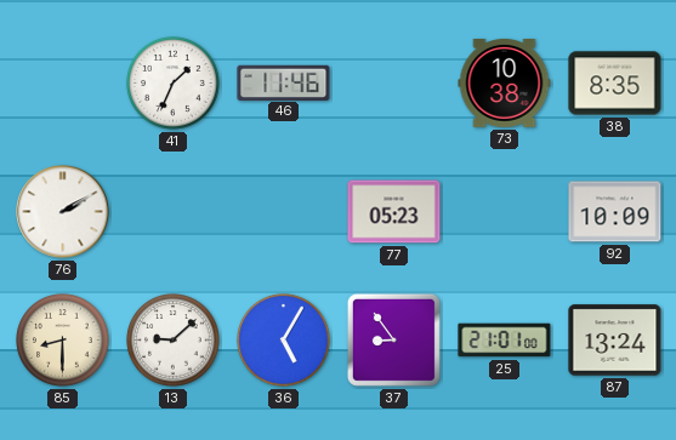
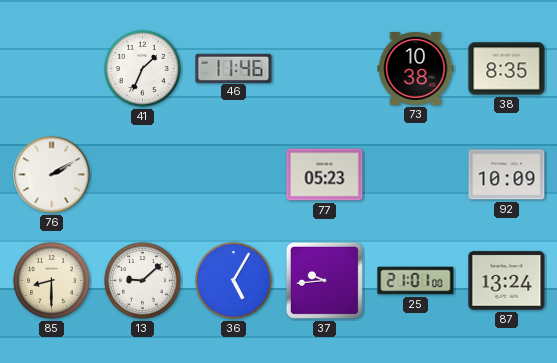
37: 8:54 -> 9:44
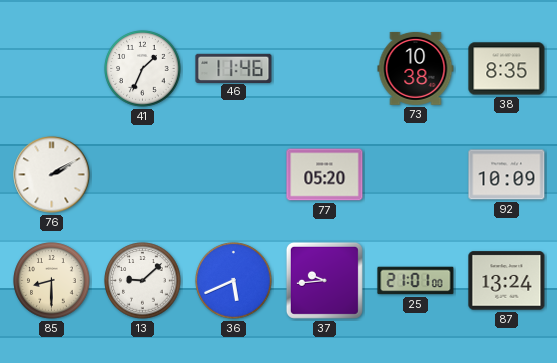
77: 05:23 -> 05:20
36: 5:05 -> 5:41
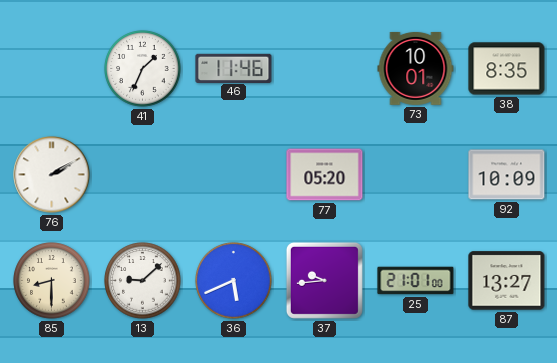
73: 10:38 -> 10:01
87: 13:24 -> 13:27
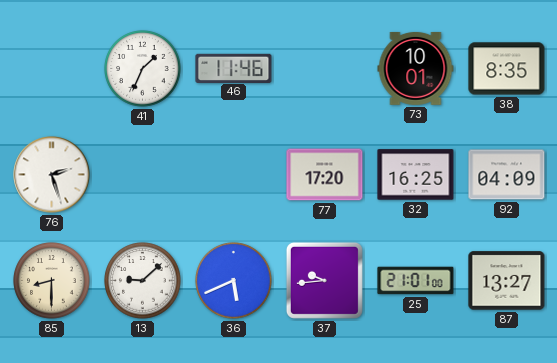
76: 2:10 -> 2:27
77: 05:20 -> 17:20
32: none -> 16:25
92: 10:09 -> 04:09
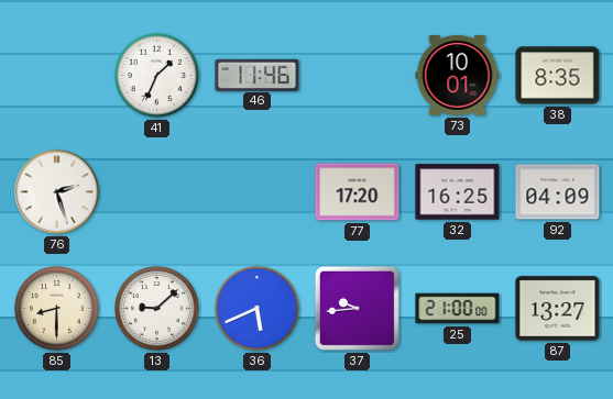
25: 21:01 -> 21:00
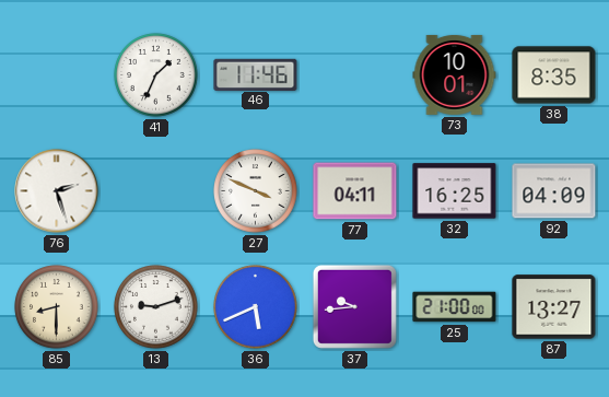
27: none -> 3:49
77: 17:20 -> 04:11
13: 9:08 -> 9:12
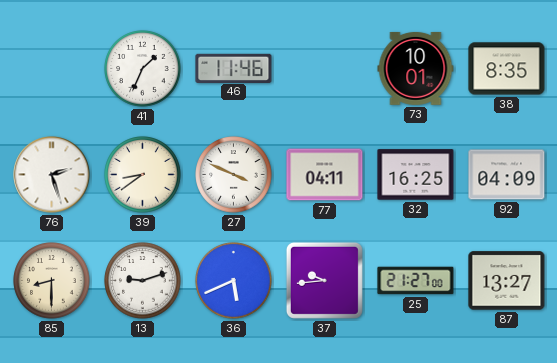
39: none -> 8:39
25: 21:00 -> 21:27
